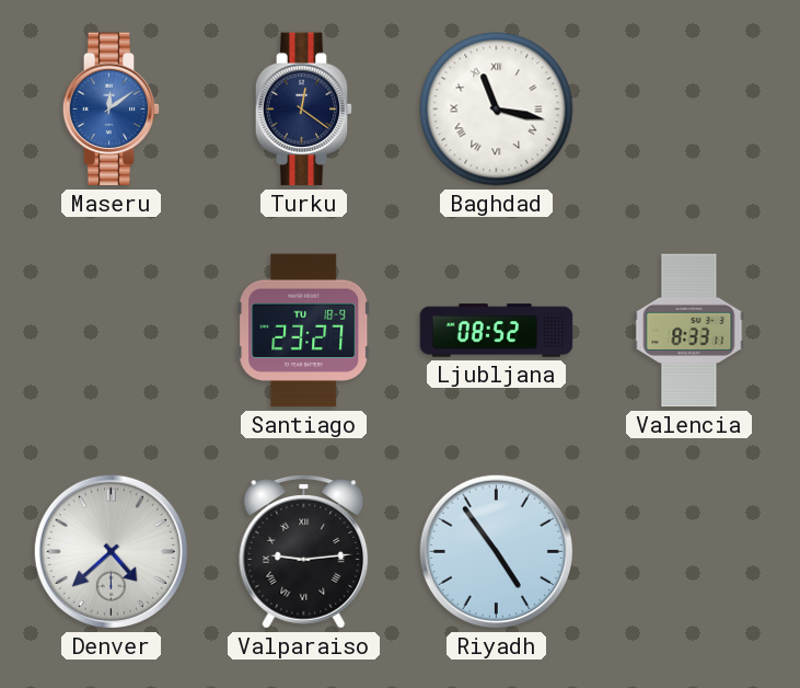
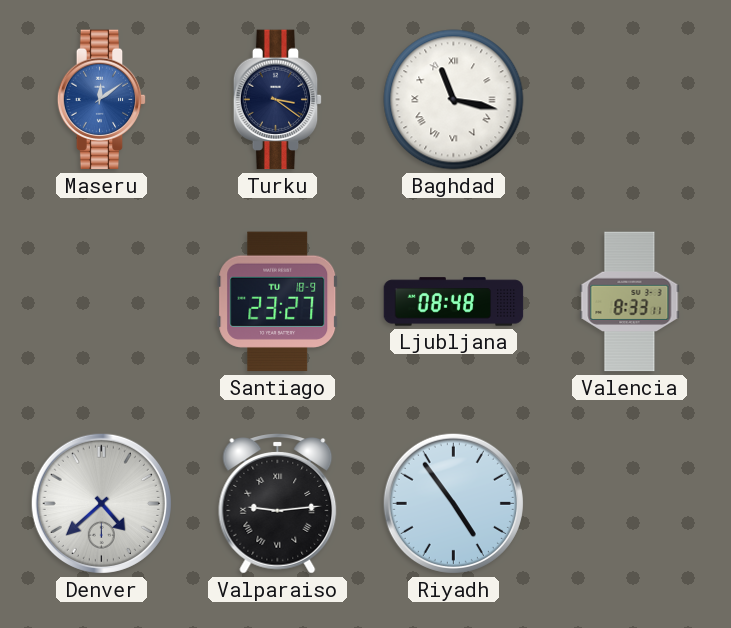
Turku: 12:21 -> 3:21
Ljubljana: 08:52 -> 08:48
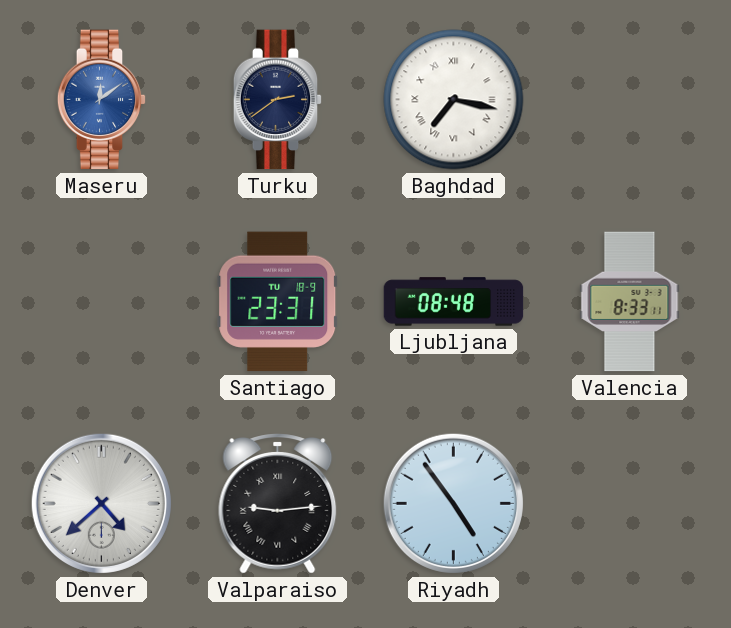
Turku: 3:21 -> 2:39
Baghdad: 11:17 -> 7:17
Santiago: 23:27 -> 23:31
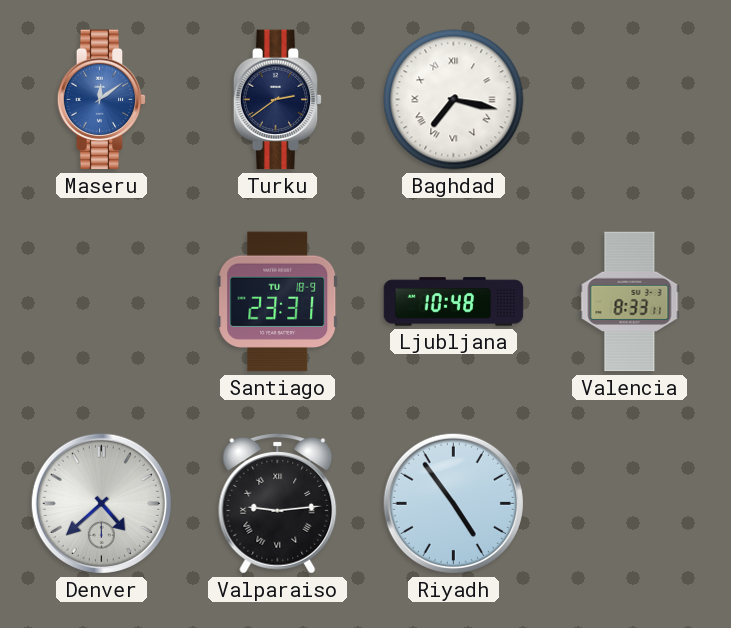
Ljubljana: 08:48 -> 10:48
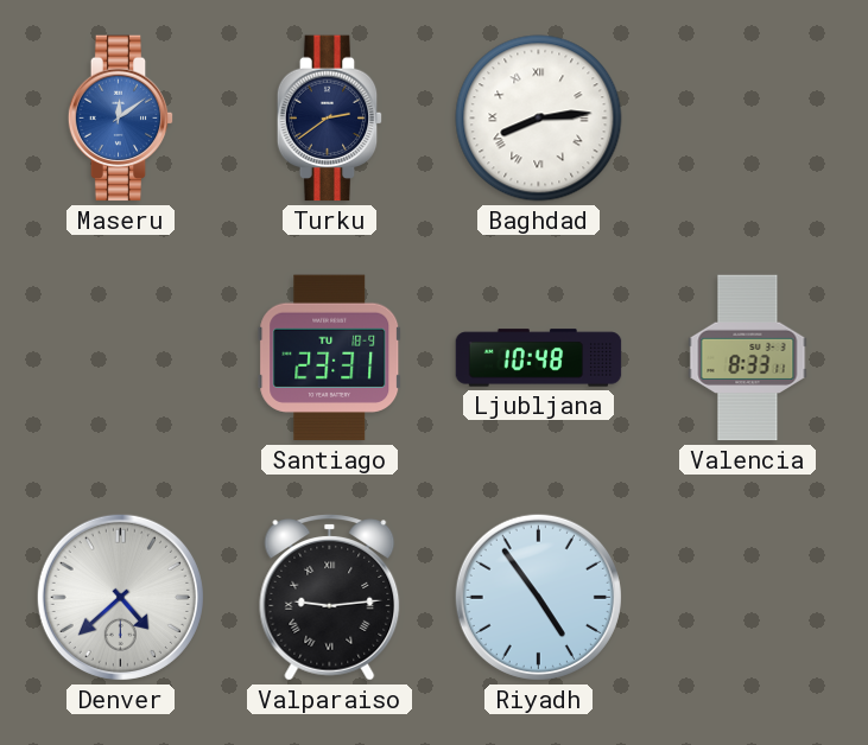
Baghdad: 7:17 -> 8:14
